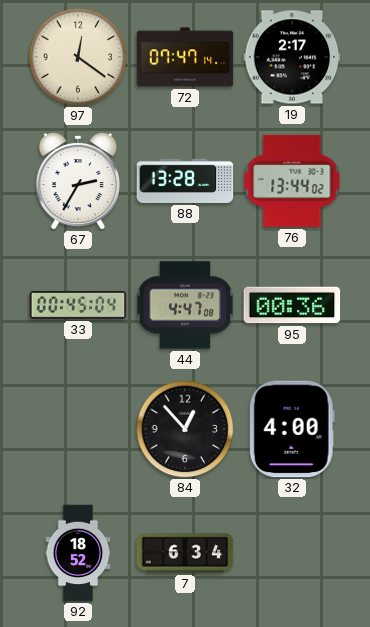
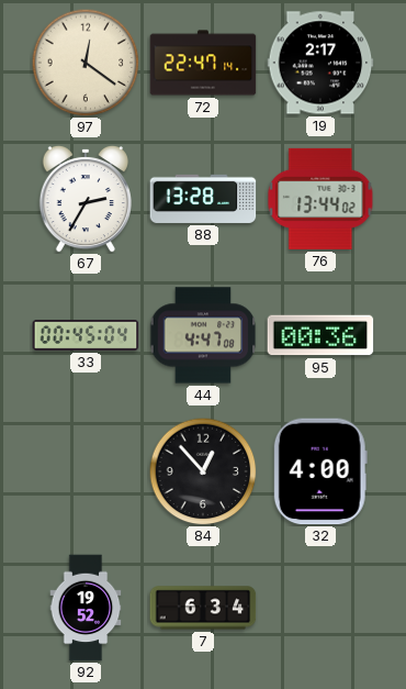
72: 07:47 -> 22:47
92: 18:52 -> 19:52
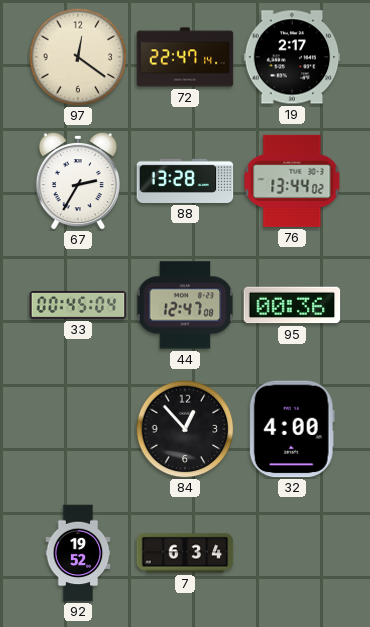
44: 4:47 -> 12:47
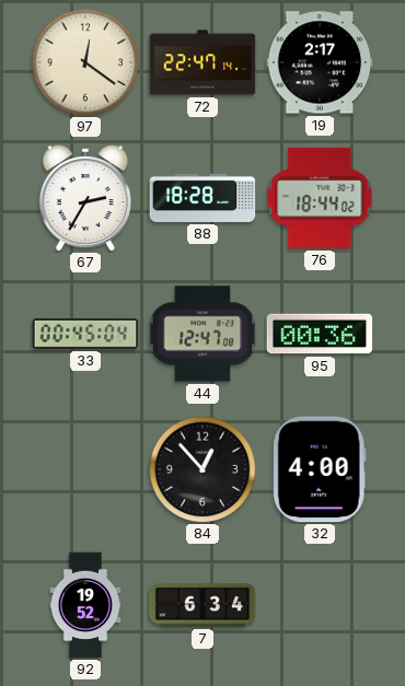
88: 13:28 -> 18:28
76: 13:44 -> 18:44
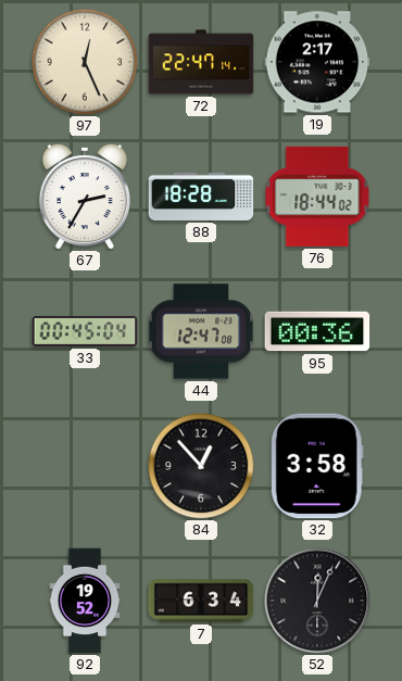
97: 12:21 -> 12:26
32: 4:00 -> 3:58
52: none -> 12:04
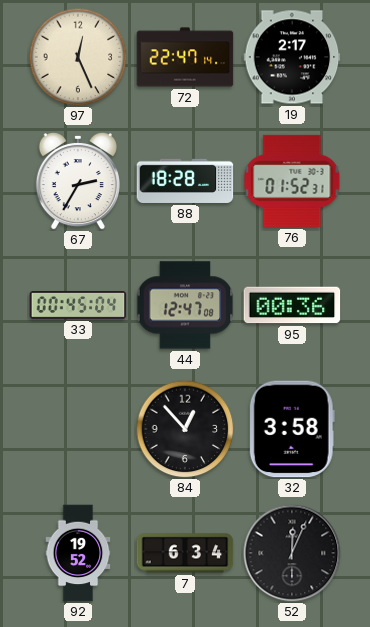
76: 18:44 -> 01:52
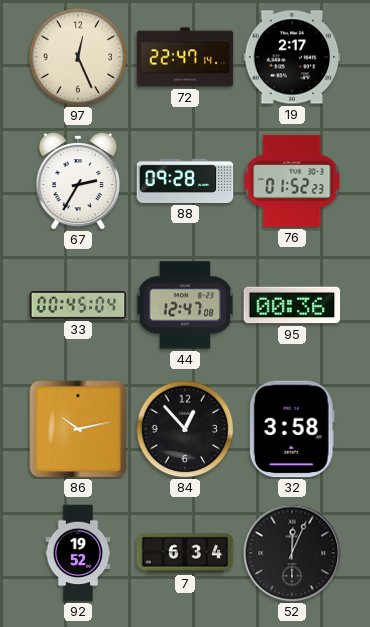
88: 18:28 -> 09:28
76: 01:52:31 -> 01:52:23
86: none -> 10:13
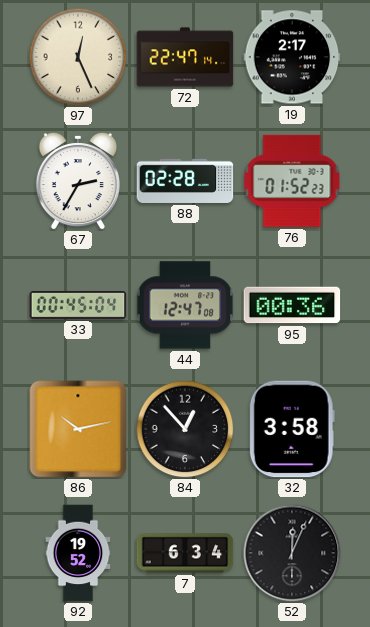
88: 09:28 -> 02:28
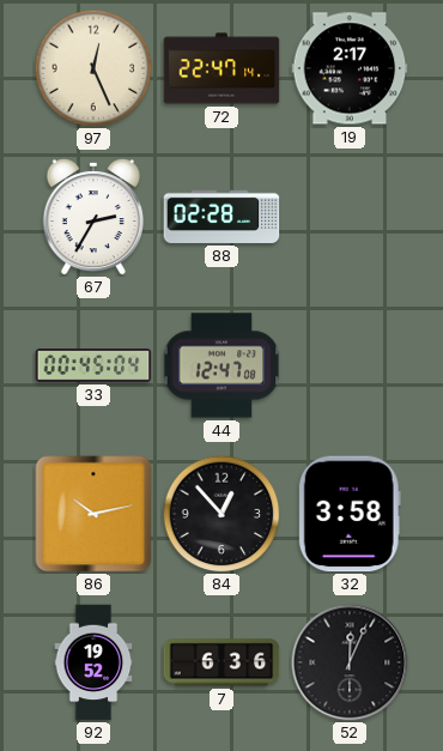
76: 01:52 -> none
95: 00:36 -> none
7: 6:34 -> 6:36
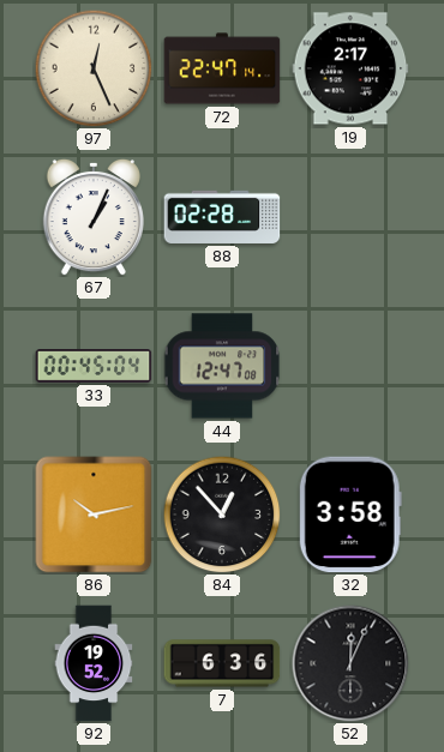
67: 2:35 -> 1:04
